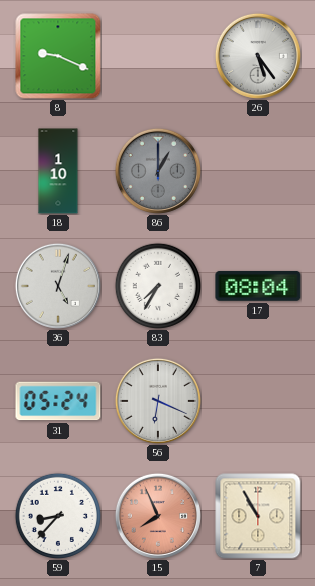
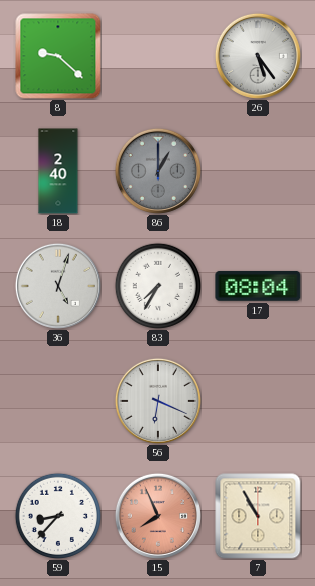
8: 9:19 -> 9:22
18: 1:10 -> 2:40
31: 05:24 -> none
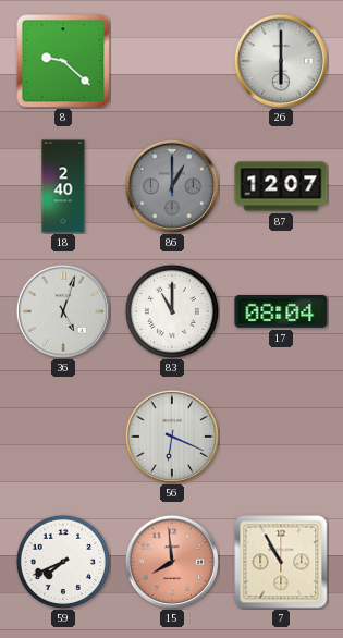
26: 5:24 -> 6:00
87: none -> 12:07
83: 7:35 -> 11:00
59: 8:37 -> 7:41
15: 7:56 -> 7:59
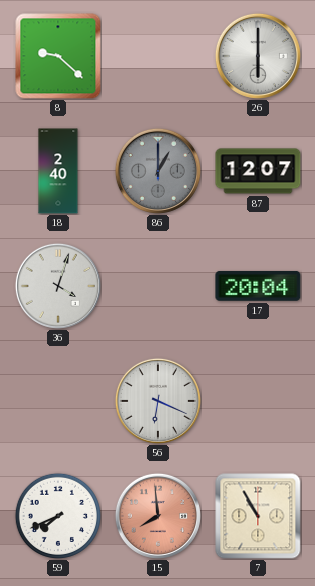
36: 5:03 -> 4:03
83: 11:00 -> none
17: 08:04 -> 20:04
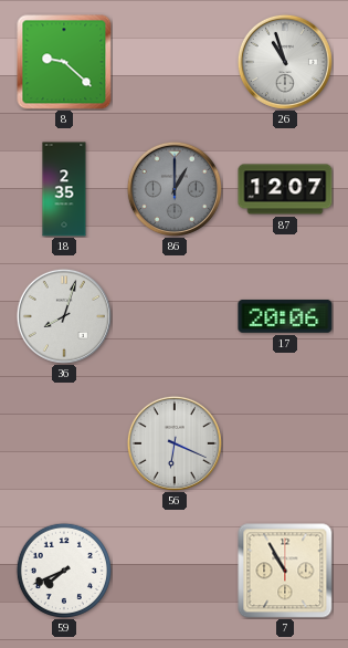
26: 6:00 -> 10:57
18: 2:40 -> 2:35
36: 4:03 -> 8:03
17: 20:04 -> 20:06
15: 7:59 -> none
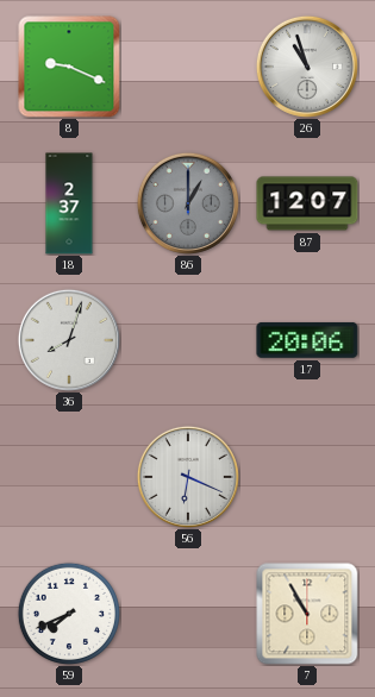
8: 9:22 -> 9:19
18: 2:35 -> 2:37
